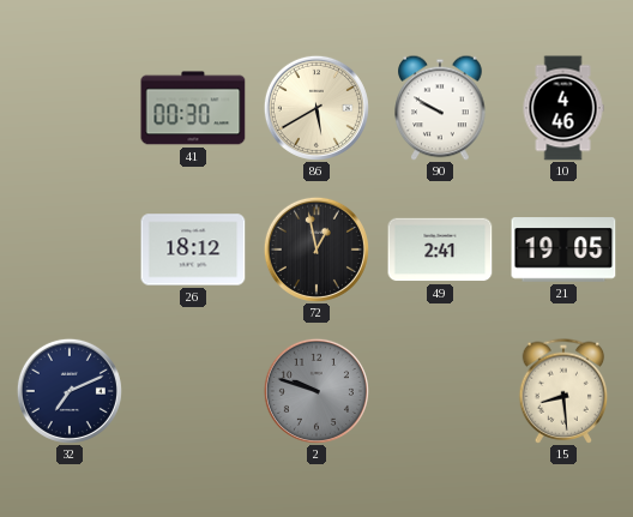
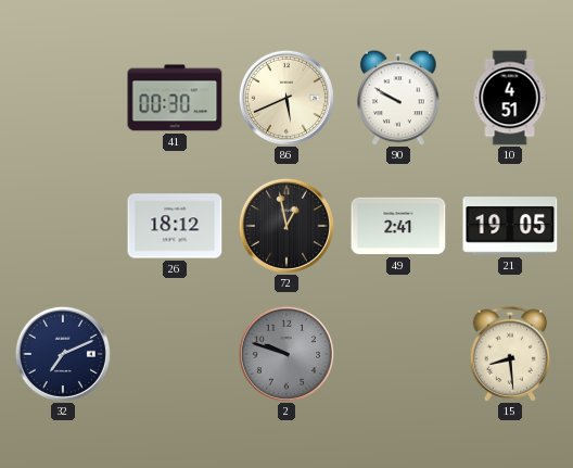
86: 5:40 -> 5:41
10: 4:46 -> 4:51
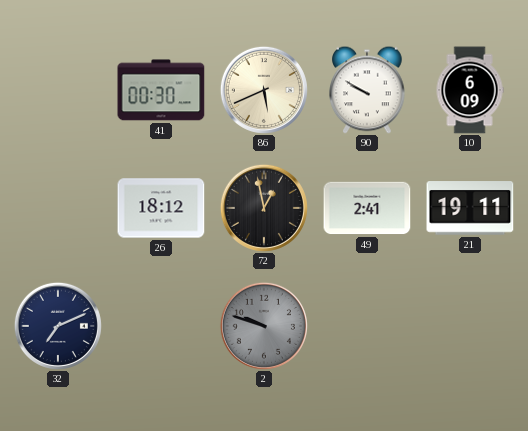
10: 4:51 -> 6:09
21: 19:05 -> 19:11
15: 8:29 -> none
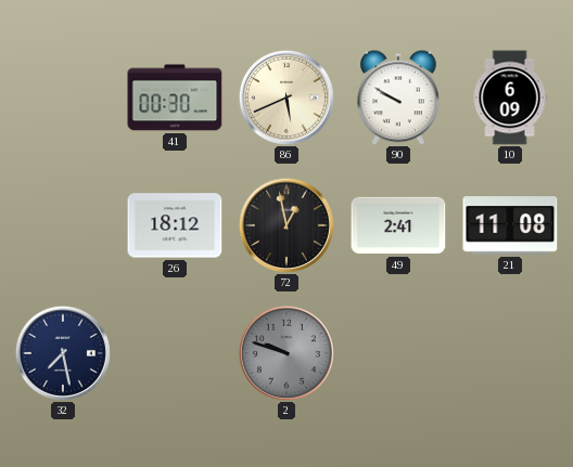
21: 19:11 -> 11:08
32: 7:11 -> 7:28
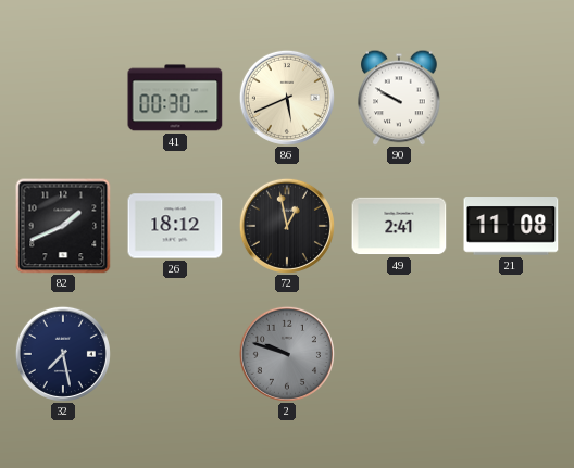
10: 6:09 -> none
82: none -> 1:41
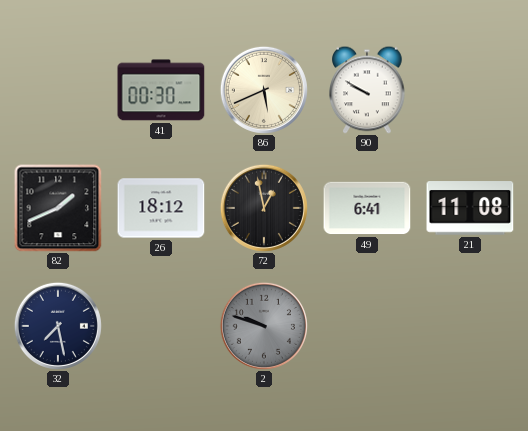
49: 2:41 -> 6:41
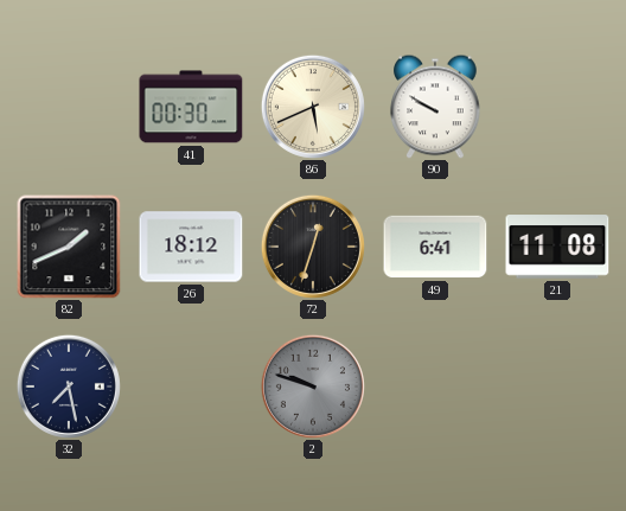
72: 12:58 -> 12:33
